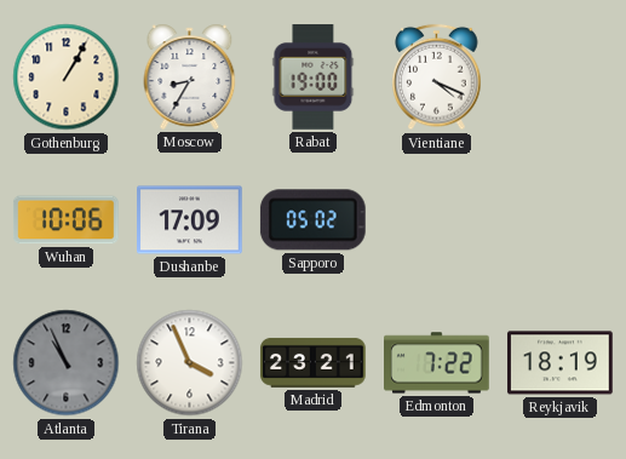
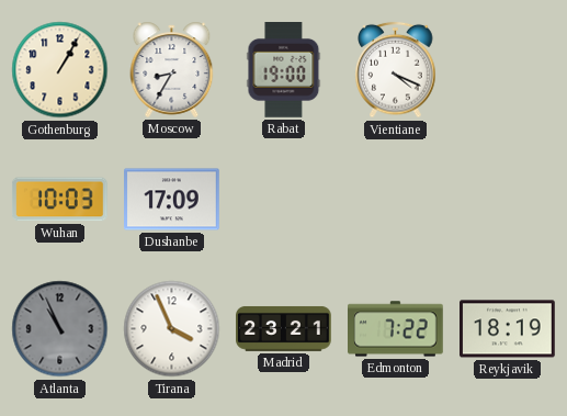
Wuhan: 10:06 -> 10:03
Sapporo: 05:02 -> none
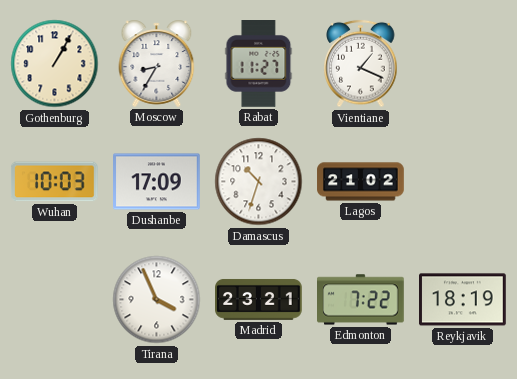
Rabat: 19:00 -> 11:27
Vientiane: 4:19 -> 1:19
Damascus: none -> 10:33
Lagos: none -> 21:02
Atlanta: 10:56 -> none
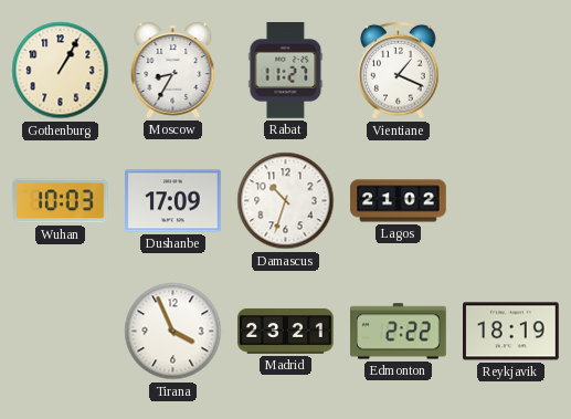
Edmonton: 7:22 -> 2:22
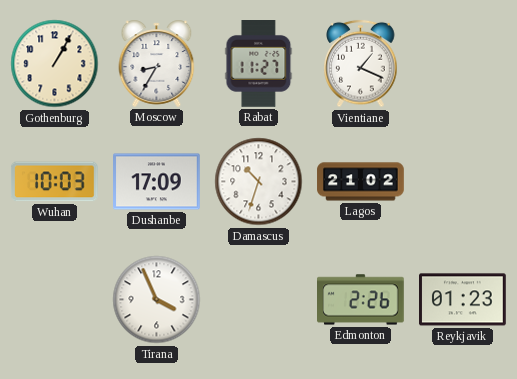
Madrid: 23:21 -> none
Edmonton: 2:22 -> 2:26
Reykjavik: 18:19 -> 01:23
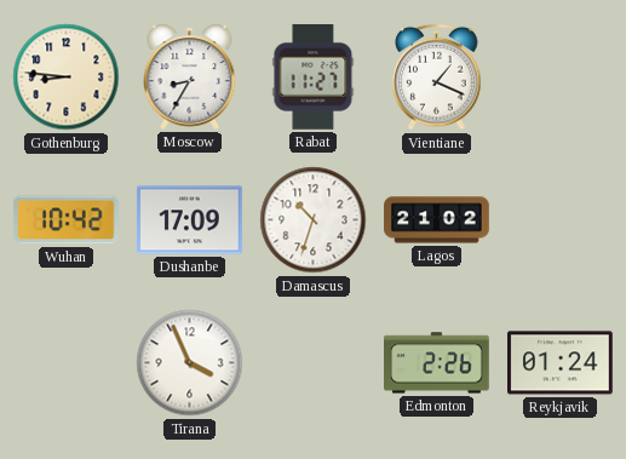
Gothenburg: 1:05 -> 8:46
Wuhan: 10:03 -> 10:42
Reykjavik: 01:23 -> 01:24
